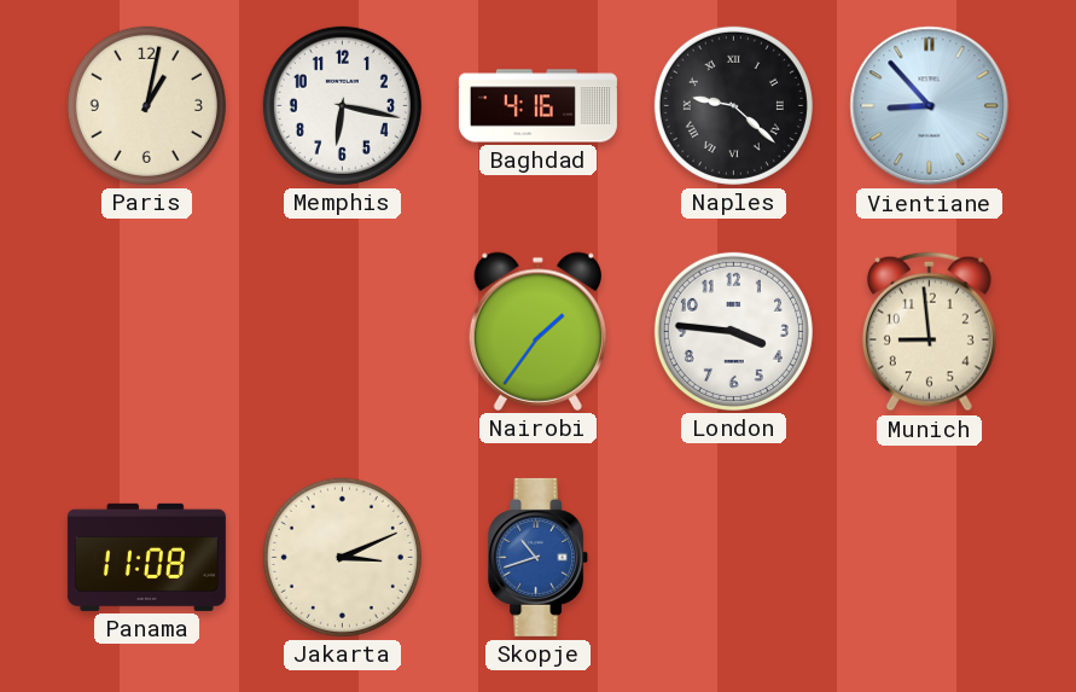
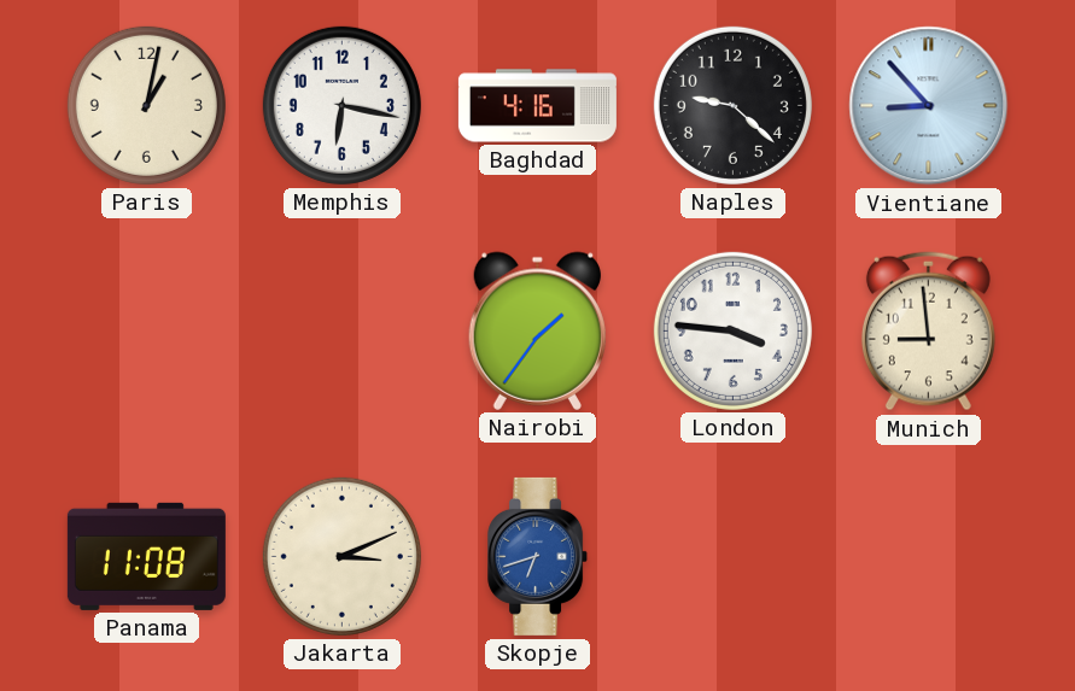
Naples numerals: Roman -> Arabic
Skopje: 10:42 -> 6:42
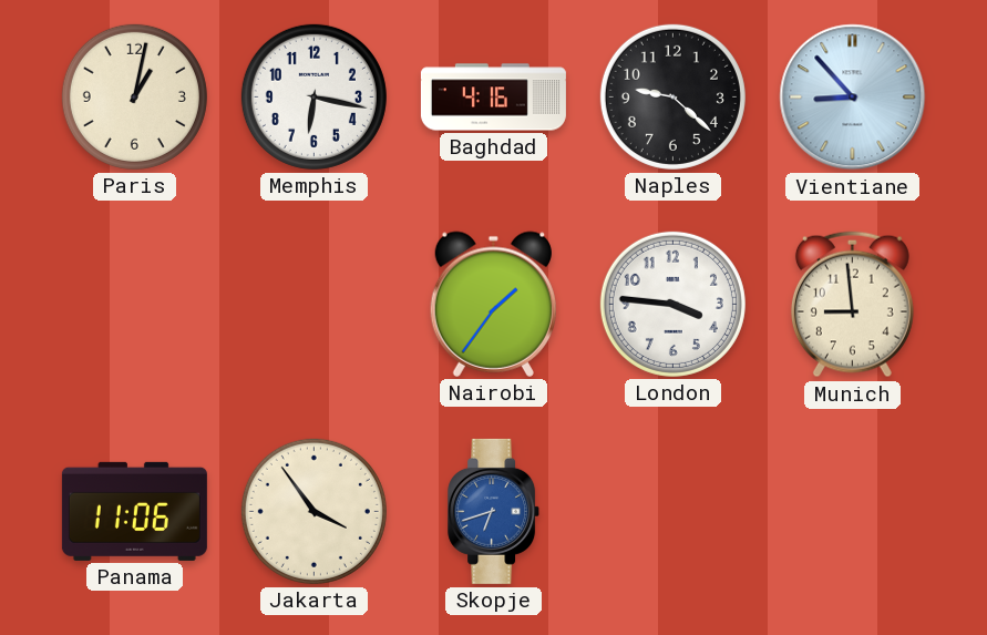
Panama: 11:08 -> 11:06
Jakarta: 3:11 -> 3:54
